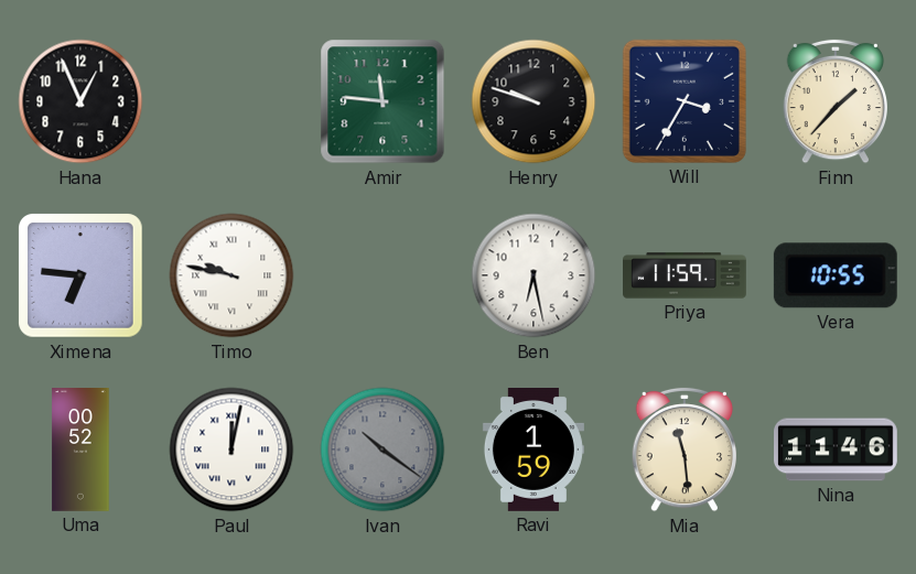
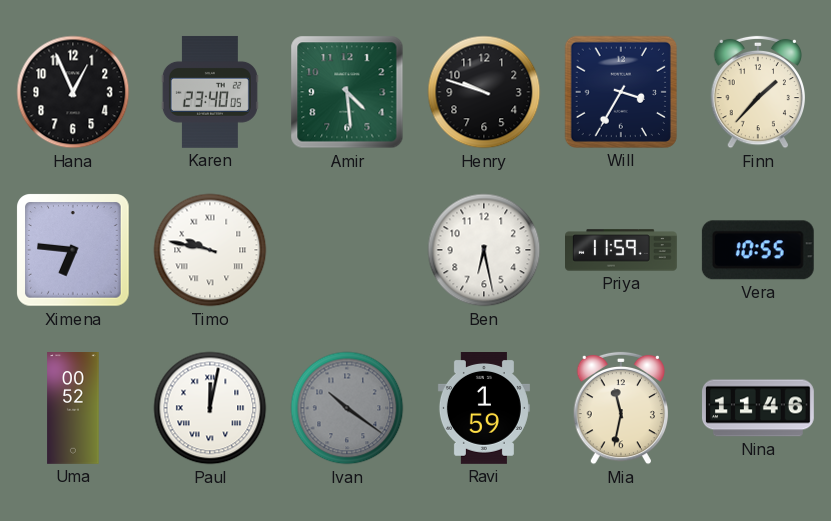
Karen: none -> 23:40
Amir: 11:46 -> 4:29
Mia: 11:29 -> 11:32
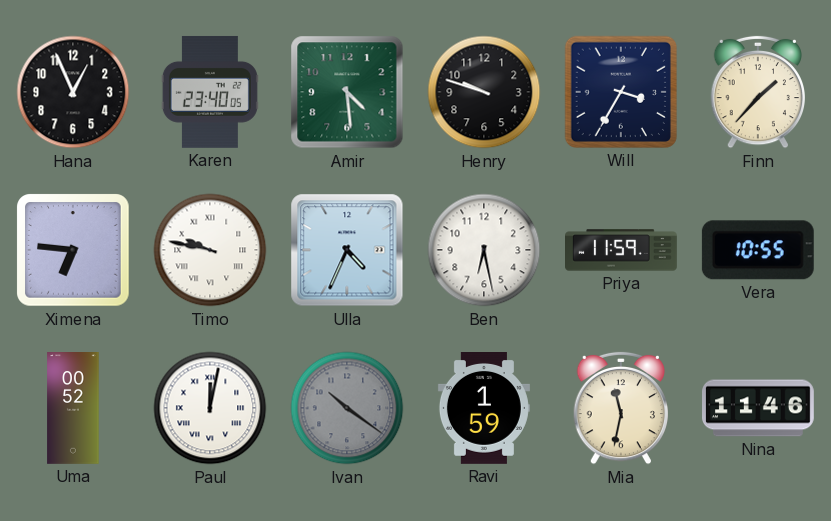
Ulla: none -> 4:34
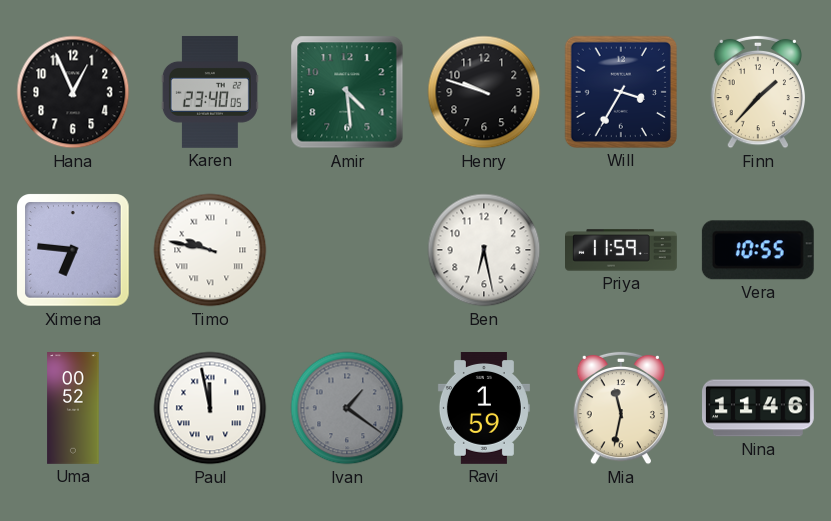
Ulla: 4:34 -> none
Paul: 12:02 -> 11:58
Ivan: 10:21 -> 1:21
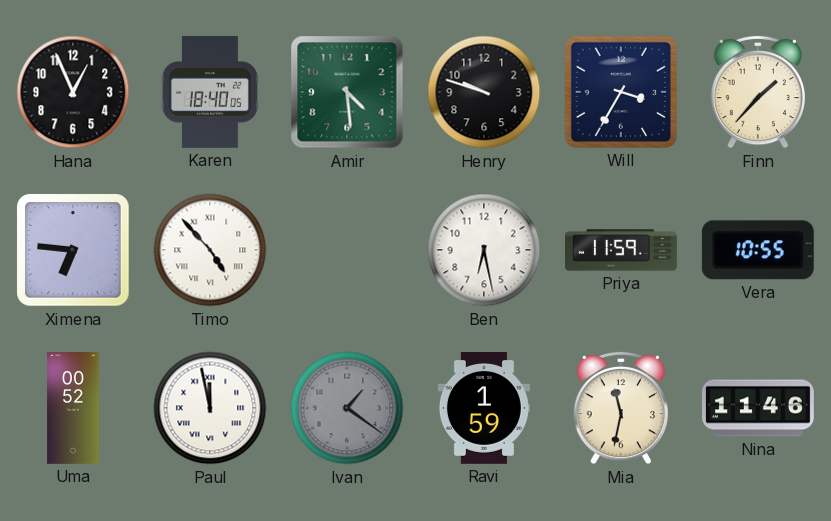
Karen: 23:40 -> 18:40
Timo: 9:47 -> 4:53
